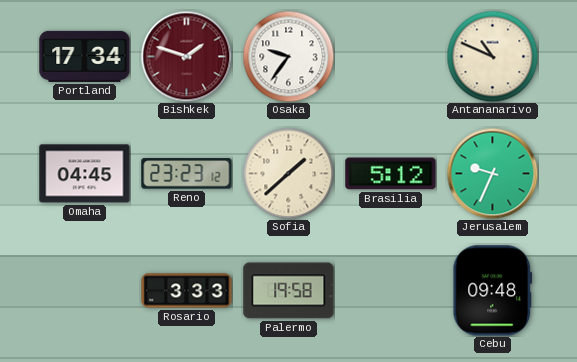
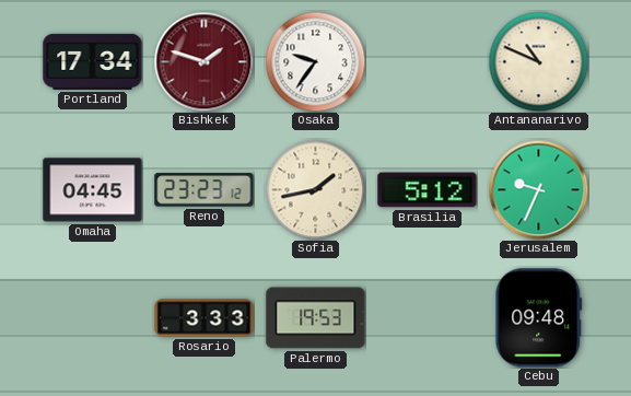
Sofia: 1:38 -> 1:43
Palermo: 19:58 -> 19:53
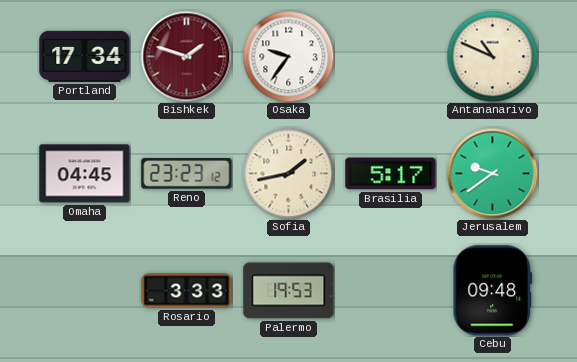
Brasilia: 5:12 -> 5:17
Jerusalem: 9:34 -> 9:39
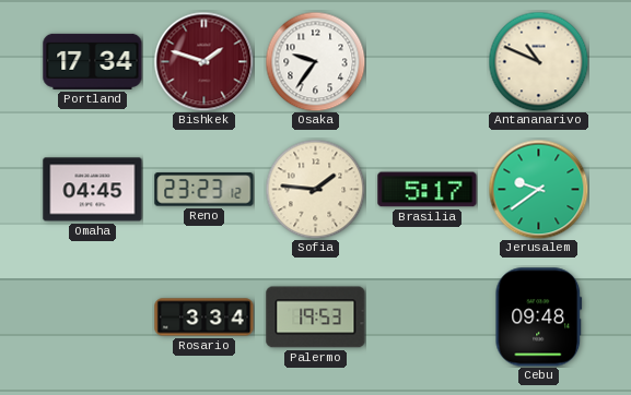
Sofia: 1:43 -> 1:46
Rosario: 3:33 -> 3:34
